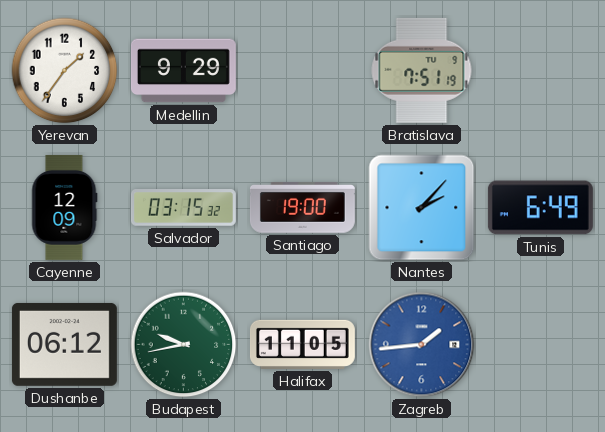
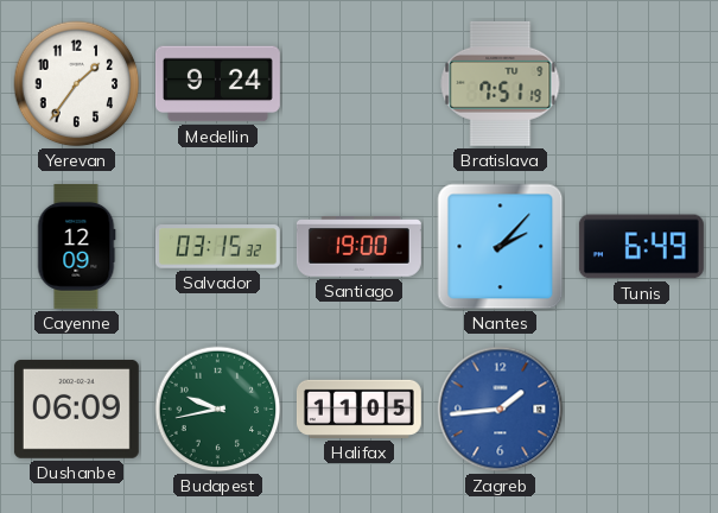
Medellin: 9:29 -> 9:24
Dushanbe: 06:12 -> 06:09
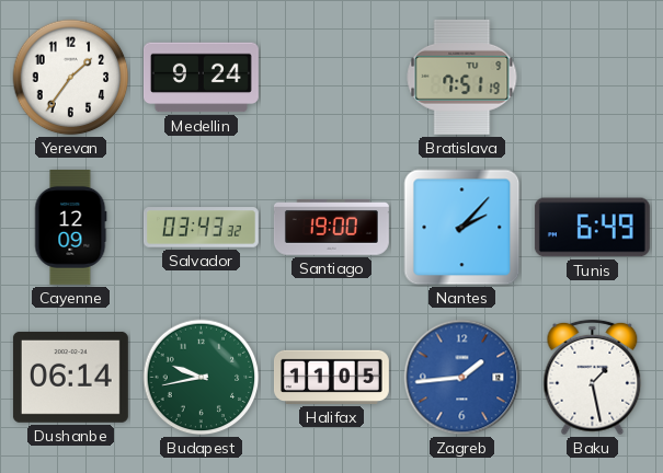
Salvador: 03:15 -> 03:43
Dushanbe: 06:09 -> 06:14
Baku: none -> 1:28
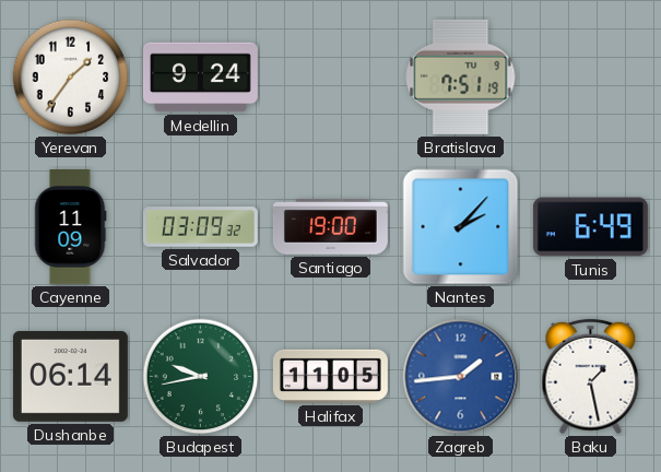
Cayenne: 12:09 -> 11:09
Salvador: 03:43 -> 03:09
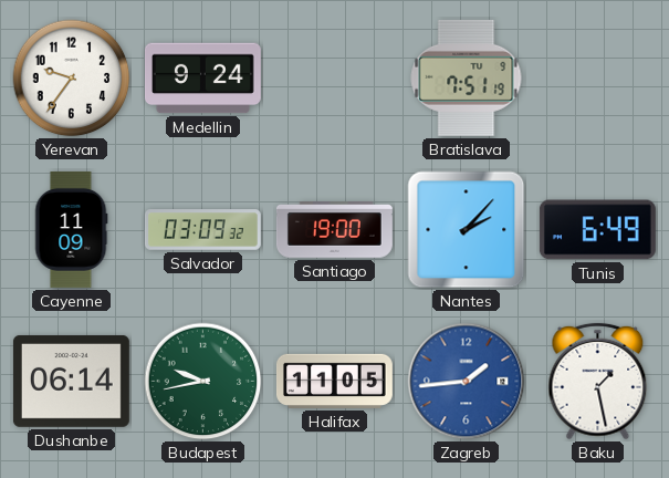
Yerevan: 1:36 -> 9:36
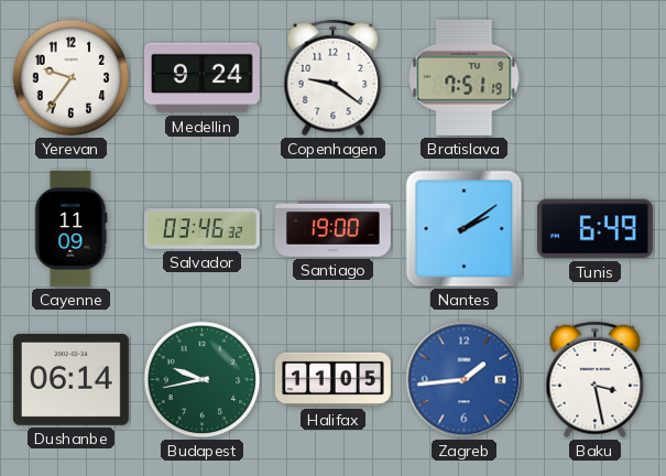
Copenhagen: none -> 9:21
Salvador: 03:09 -> 03:46
Nantes: 2:07 -> 2:09
Baku: 1:28 -> 3:28
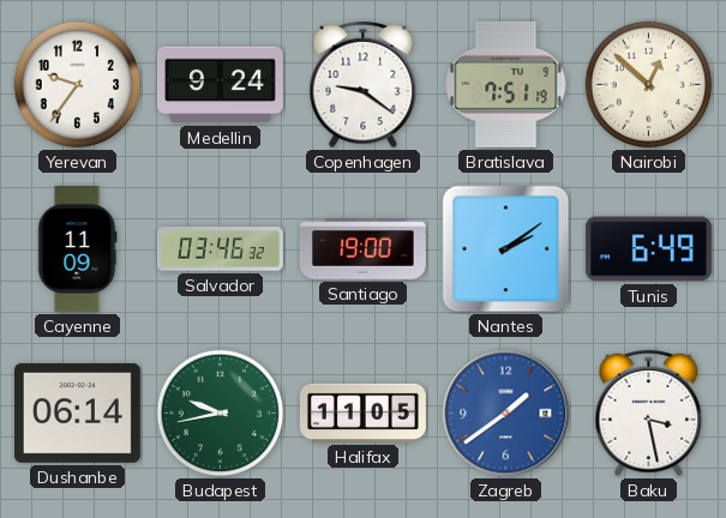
Nairobi: none -> 12:52
Zagreb: 1:44 -> 1:39
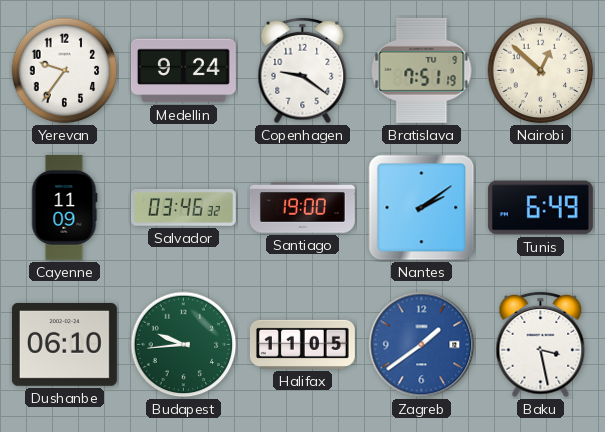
Dushanbe: 06:14 -> 06:10
Budapest: 9:43 -> 9:44
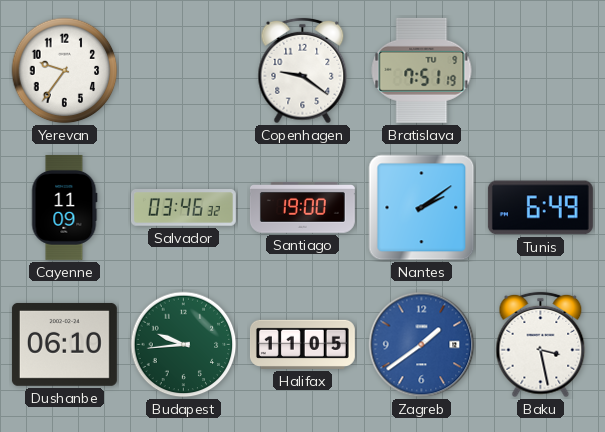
Medellin: 9:24 -> none
Nairobi: 12:52 -> none
